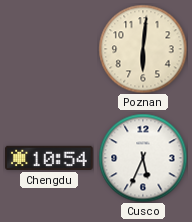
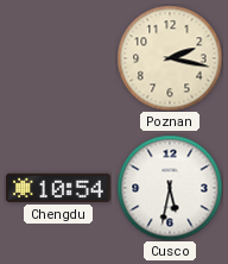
Poznan: 6:01 -> 2:17
Cusco: 5:34 -> 5:32
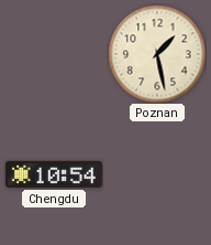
Poznan: 2:17 -> 1:28
Cusco: 5:32 -> none
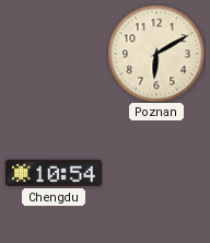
Poznan: 1:28 -> 6:10
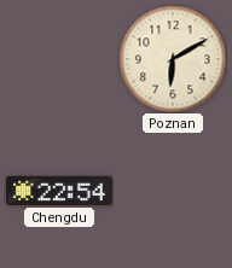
Chengdu: 10:54 -> 22:54
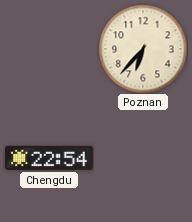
Poznan: 6:10 -> 6:37
